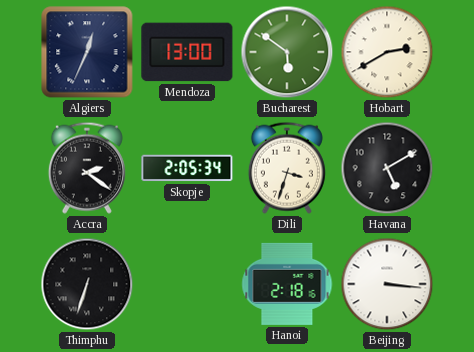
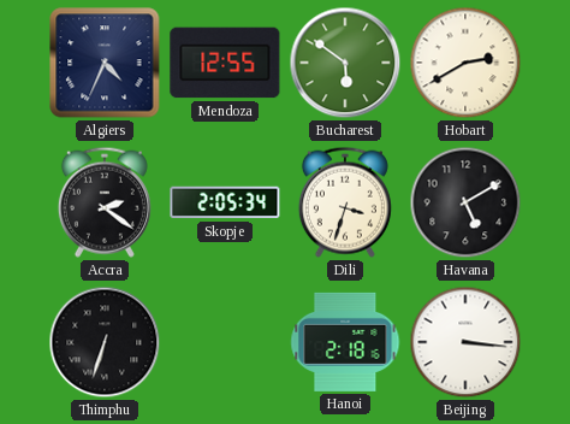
Algiers: 12:34 -> 4:34
Mendoza: 13:00 -> 12:55
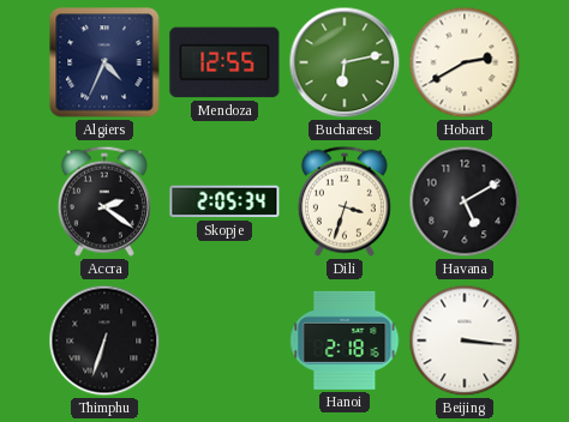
Bucharest: 5:51 -> 6:13
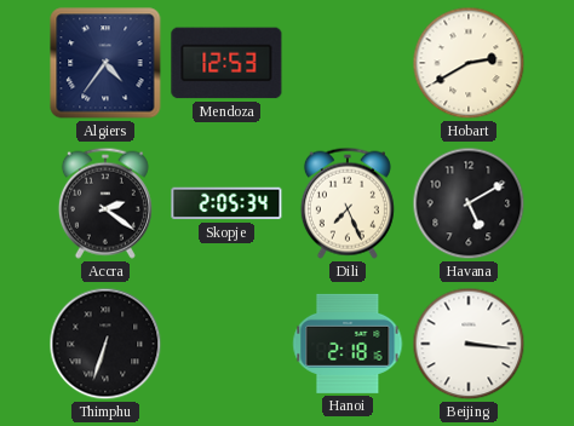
Algiers: 4:34 -> 4:36
Mendoza: 12:55 -> 12:53
Bucharest: 6:13 -> none
Dili: 3:33 -> 7:26
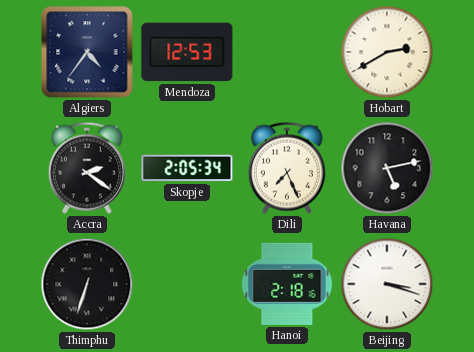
Havana: 5:10 -> 5:13
Beijing: 3:16 -> 3:18
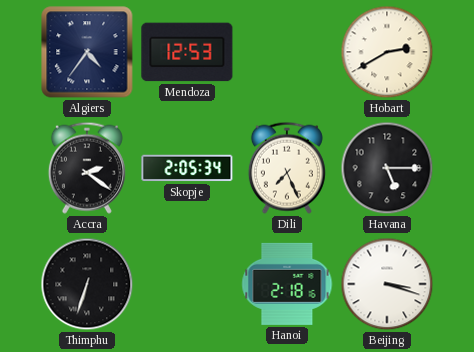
Havana: 5:13 -> 5:15
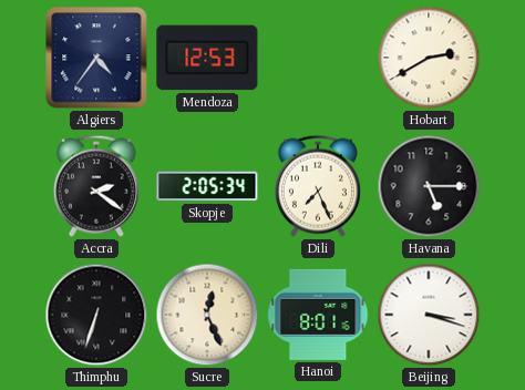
Sucre: none -> 12:26
Hanoi: 2:18 -> 8:01
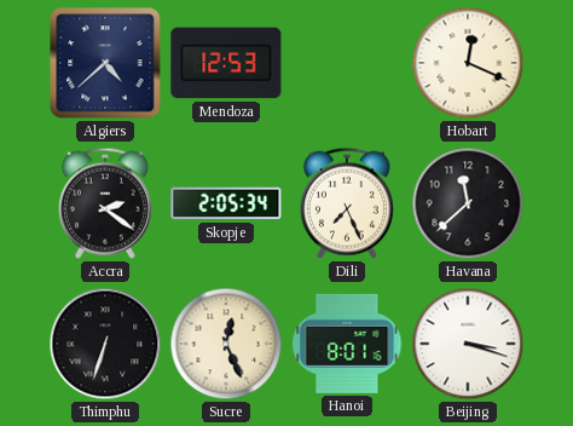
Algiers: 4:36 -> 4:38
Hobart: 2:40 -> 12:19
Havana: 5:15 -> 11:38
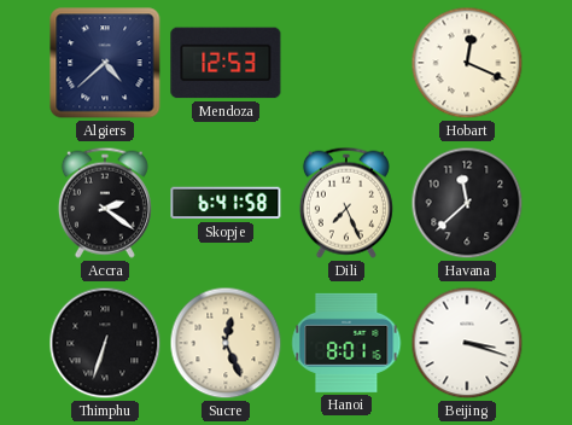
Skopje: 2:05 -> 6:41
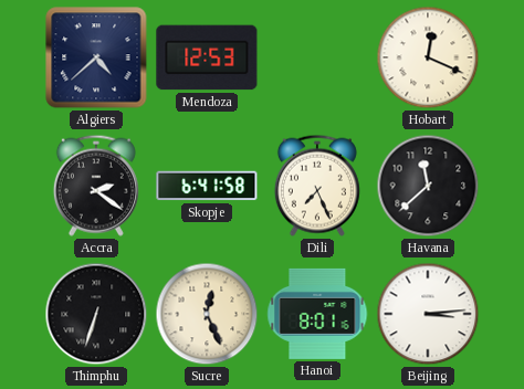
Beijing: 3:18 -> 3:14
